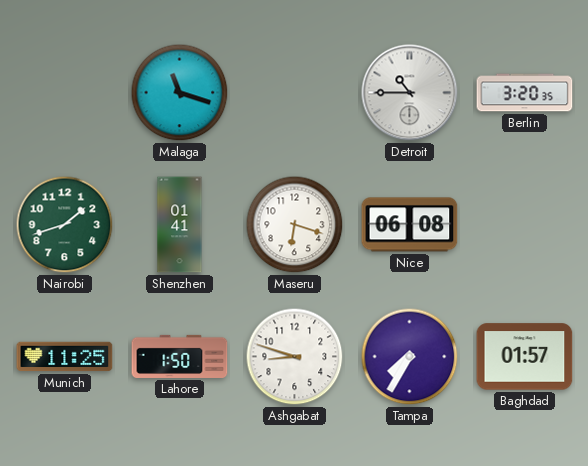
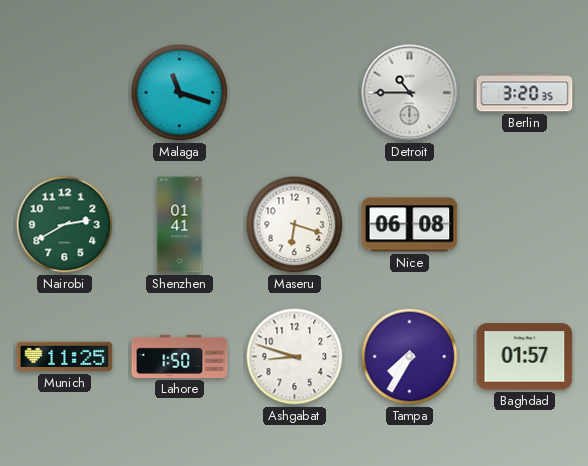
Nairobi: 1:42 -> 2:40
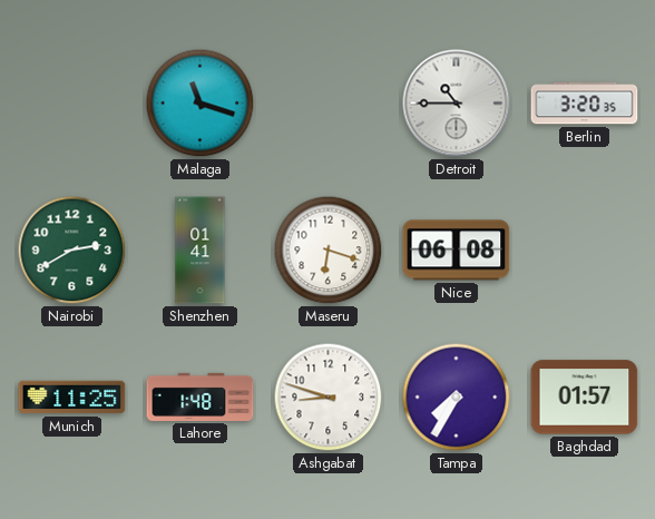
Lahore: 1:50 -> 1:48
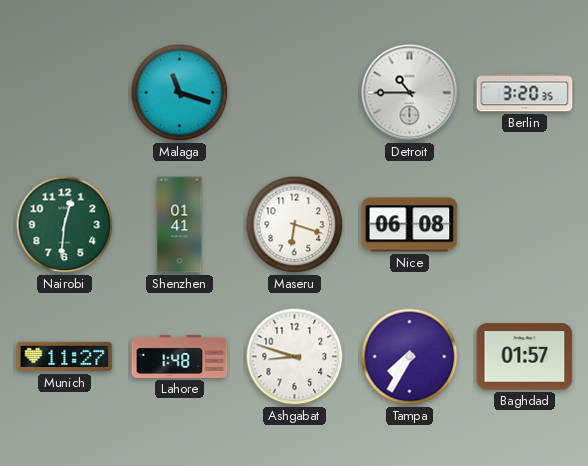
Nairobi: 2:40 -> 12:31
Munich: 11:25 -> 11:27
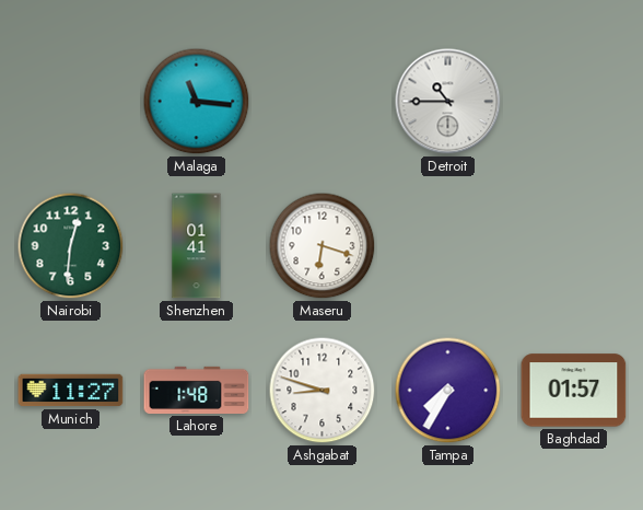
Malaga: 11:18 -> 11:16
Berlin: 3:20 -> none
Nice: 06:08 -> none
